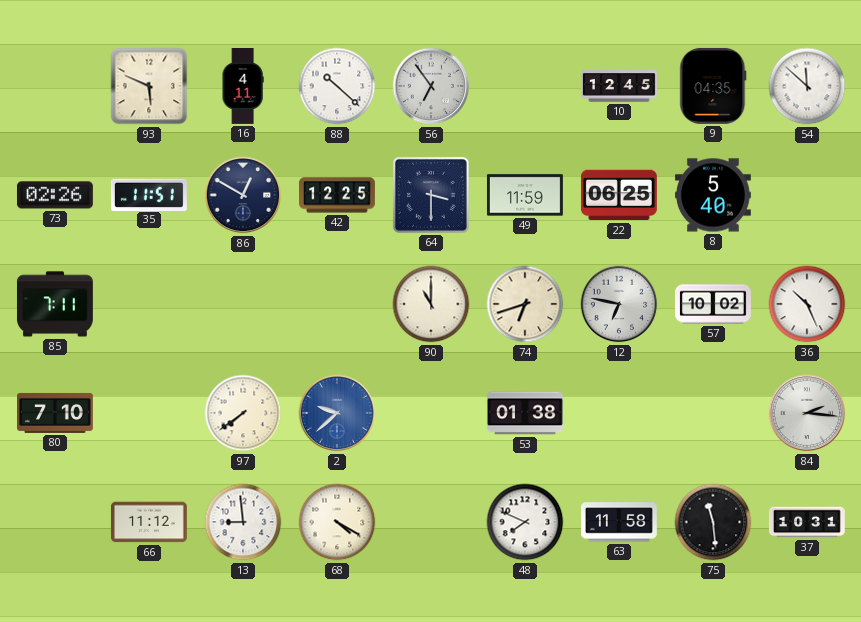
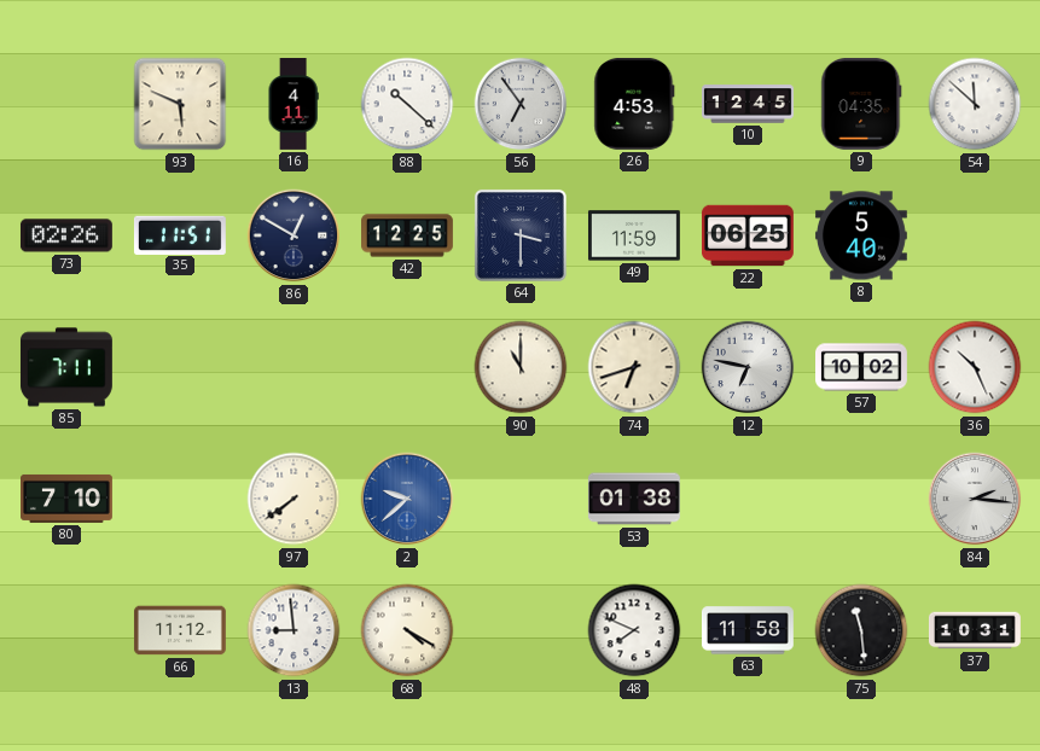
26: none -> 4:53
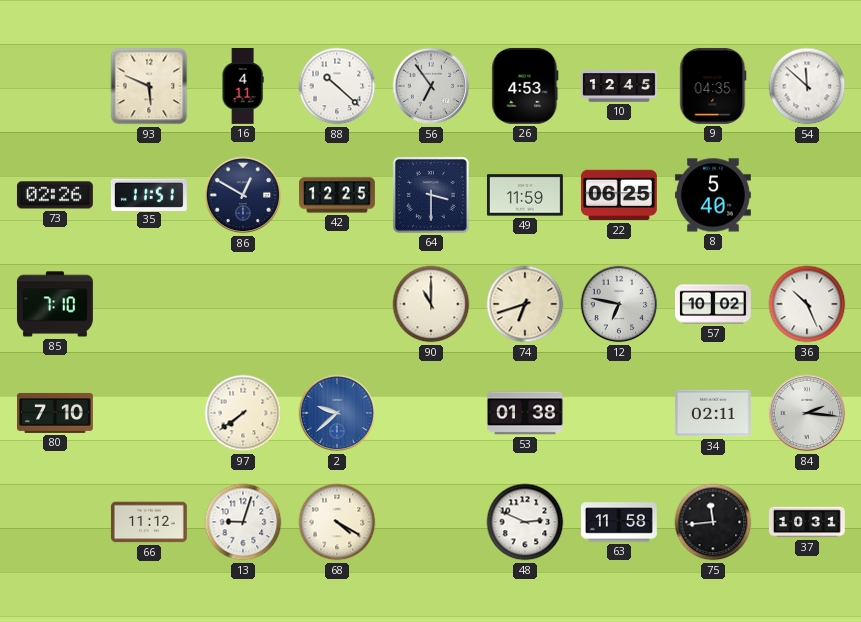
85: 7:11 -> 7:10
34: none -> 02:11
13: 8:59 -> 9:03
48: 7:49 -> 2:49
75: 11:29 -> 11:44
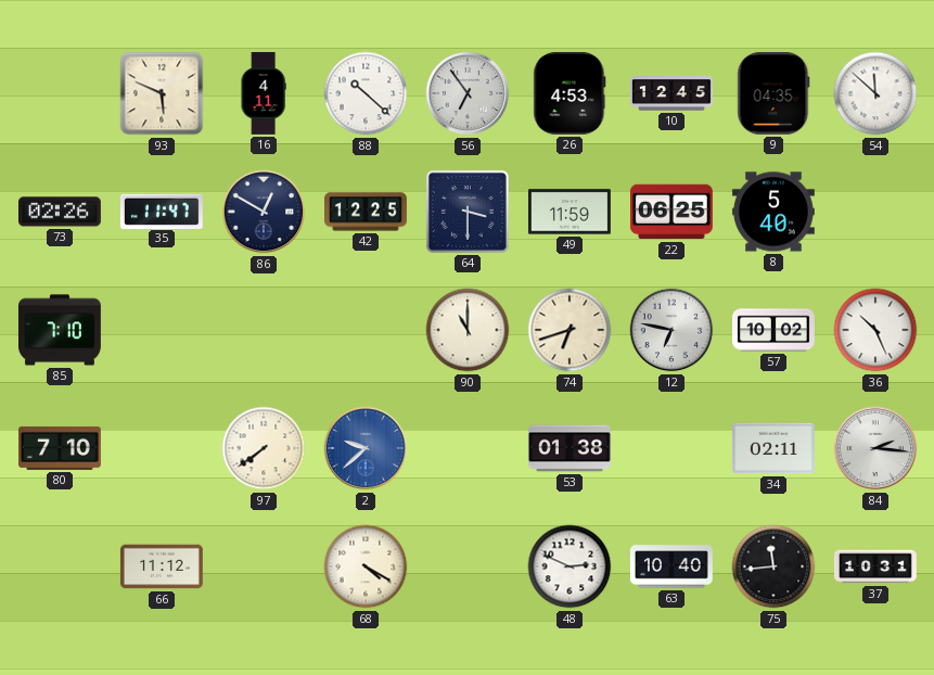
35: 11:51 -> 11:47
13: 9:03 -> none
63: 11:58 -> 10:40
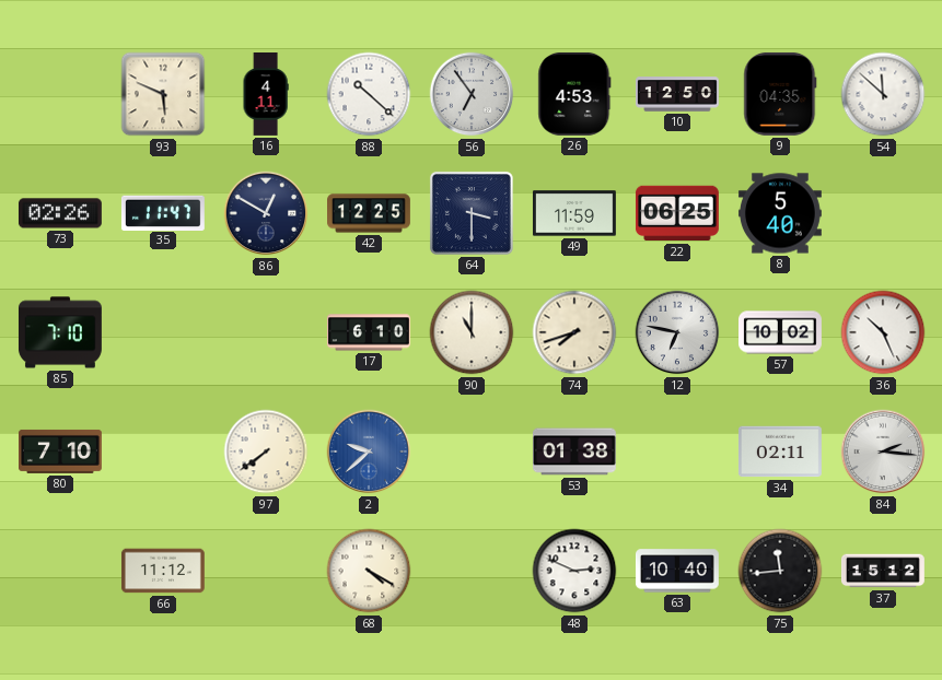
10: 12:45 -> 12:50
17: none -> 6:10
74: 6:42 -> 7:42
37: 10:31 -> 15:12
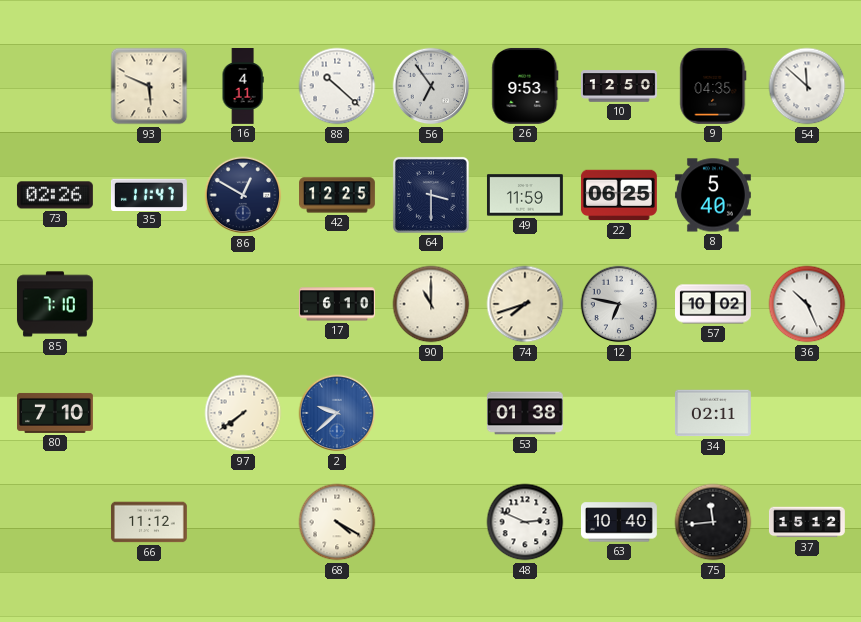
26: 4:53 -> 9:53
84: 2:16 -> none
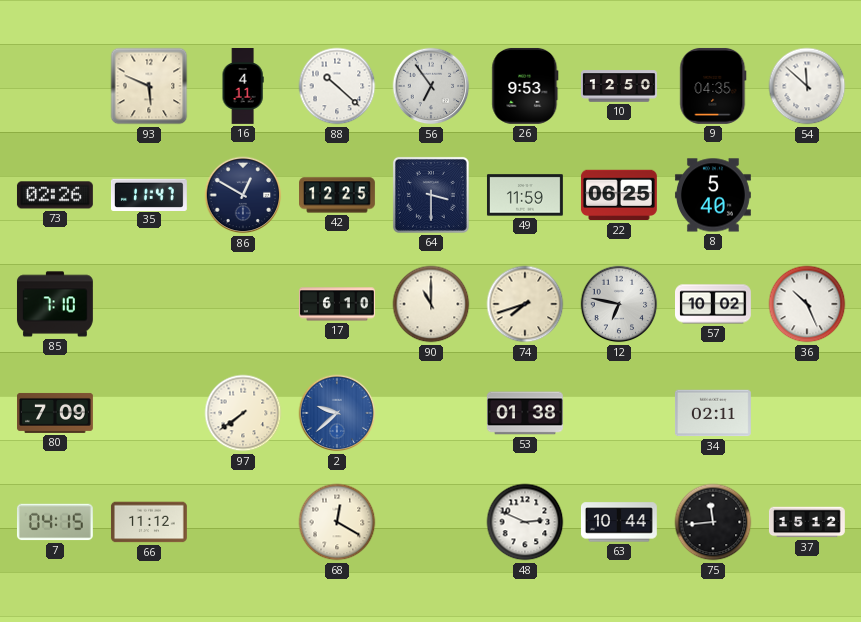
80: 7:10 -> 7:09
7: none -> 04:15
68: 4:20 -> 12:20
63: 10:40 -> 10:44
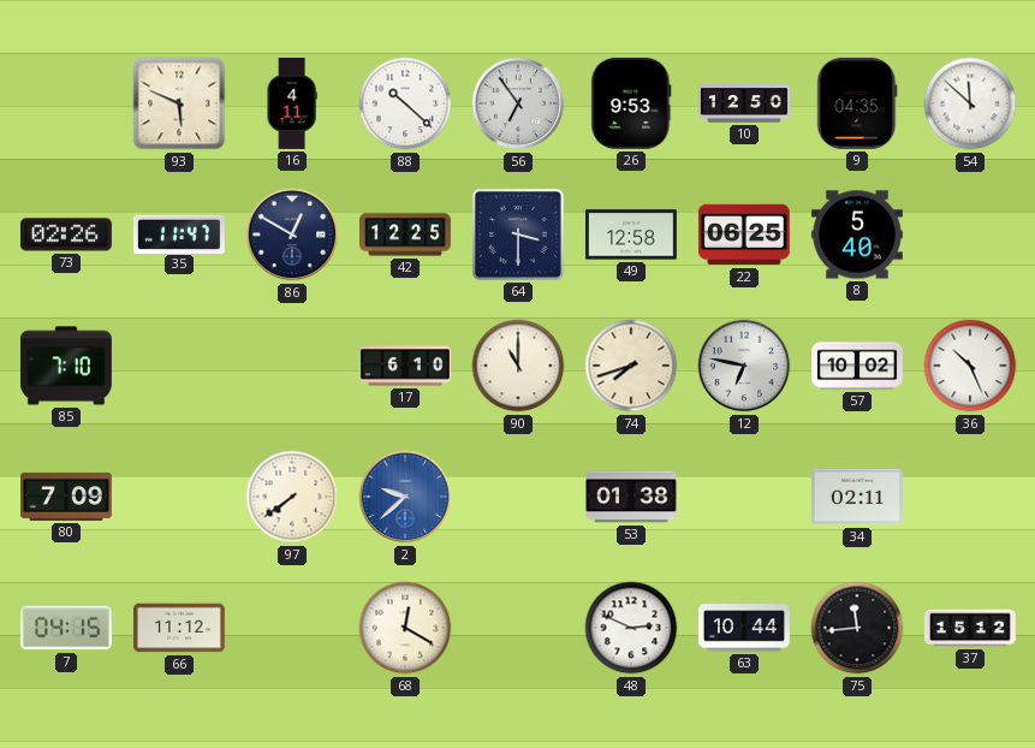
49: 11:59 -> 12:58
